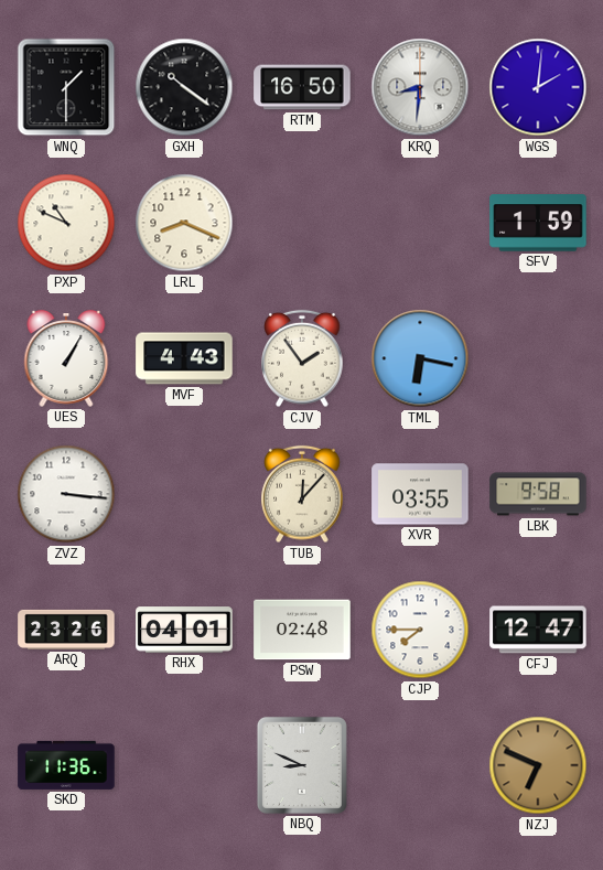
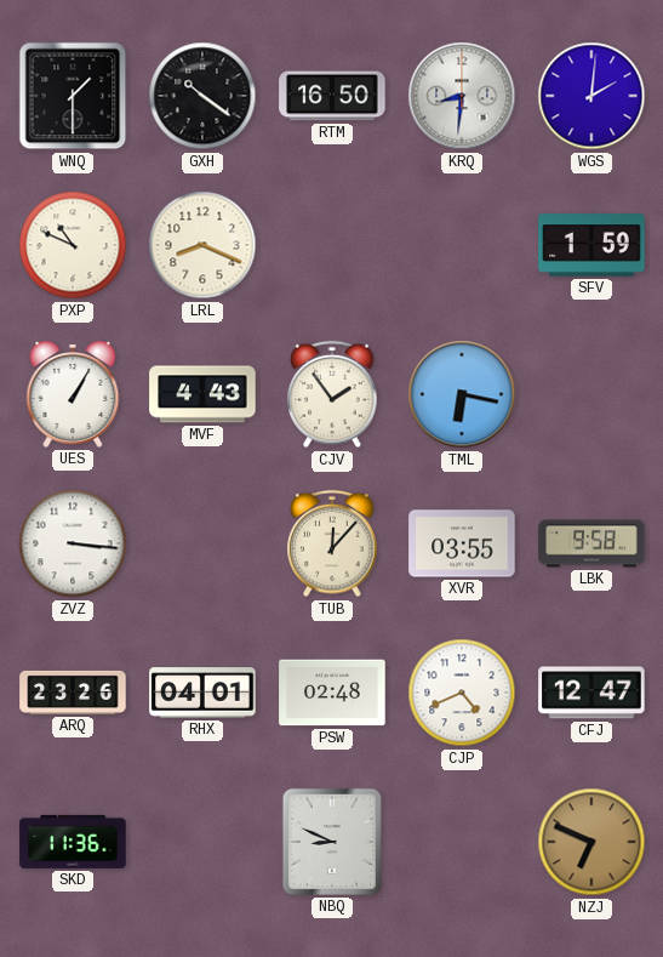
CJP: 7:45 -> 4:41
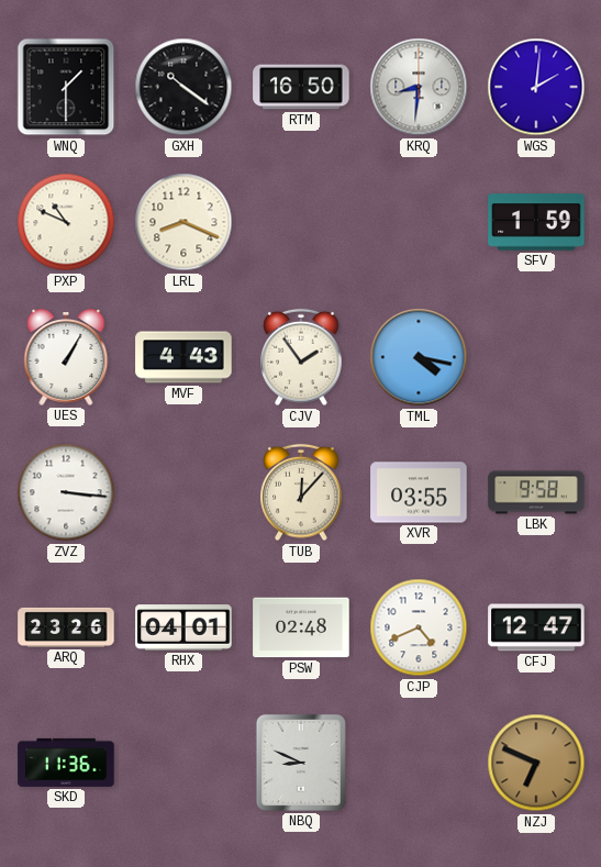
TML: 6:17 -> 4:17
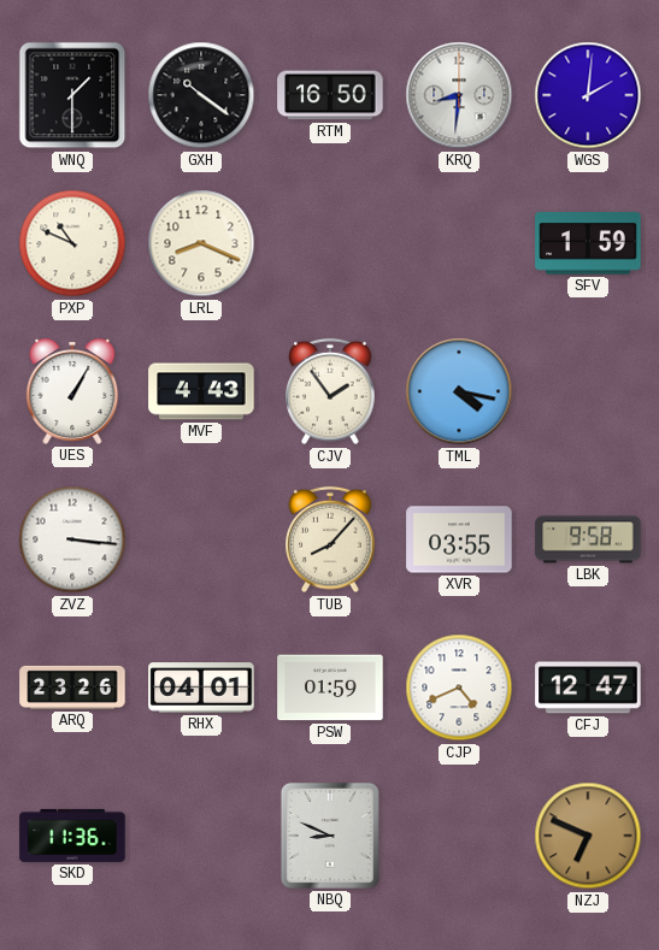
TUB: 12:07 -> 8:07
PSW: 02:48 -> 01:59
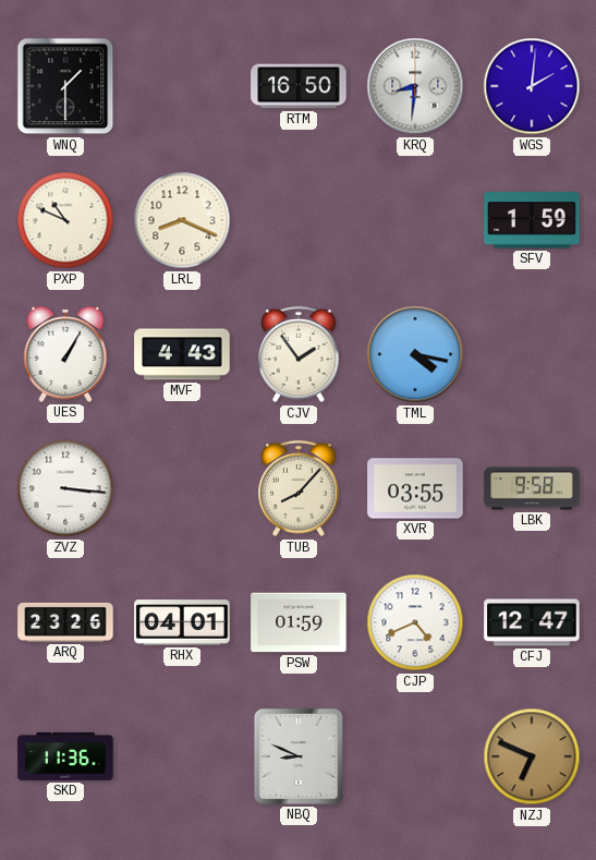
GXH: 10:21 -> none
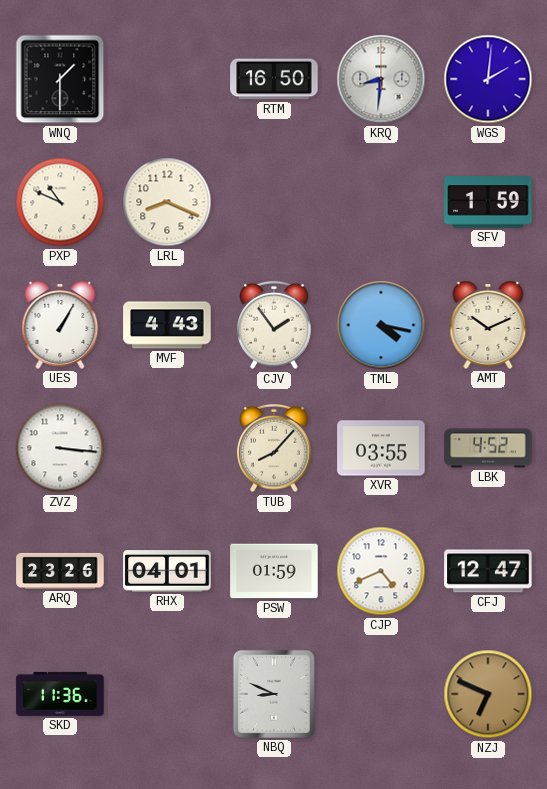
AMT: none -> 10:11
LBK: 9:58 -> 4:52
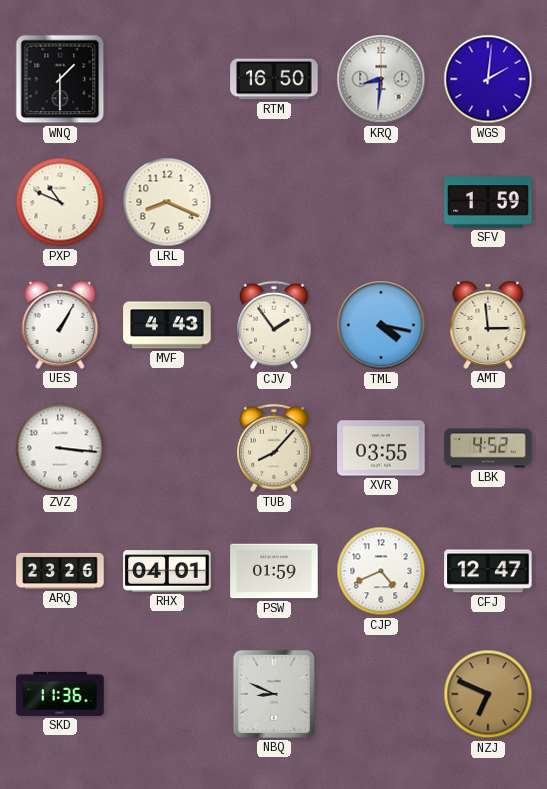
AMT: 10:11 -> 2:59
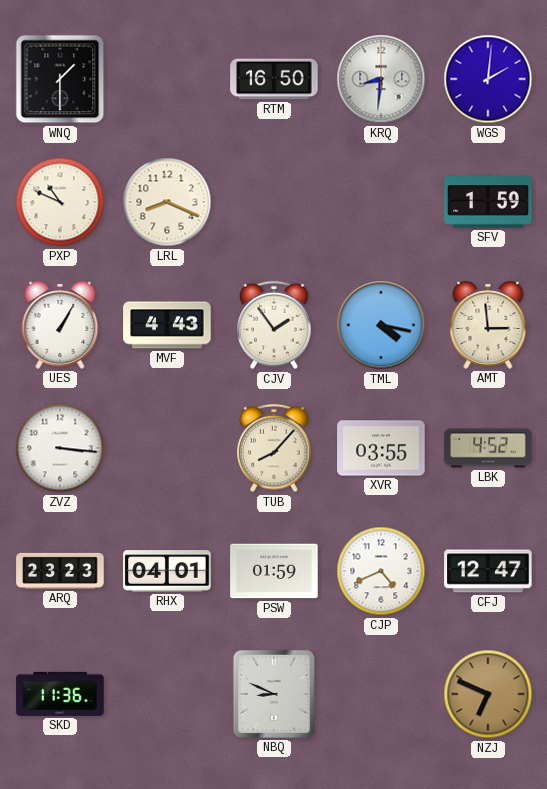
ARQ: 23:26 -> 23:23
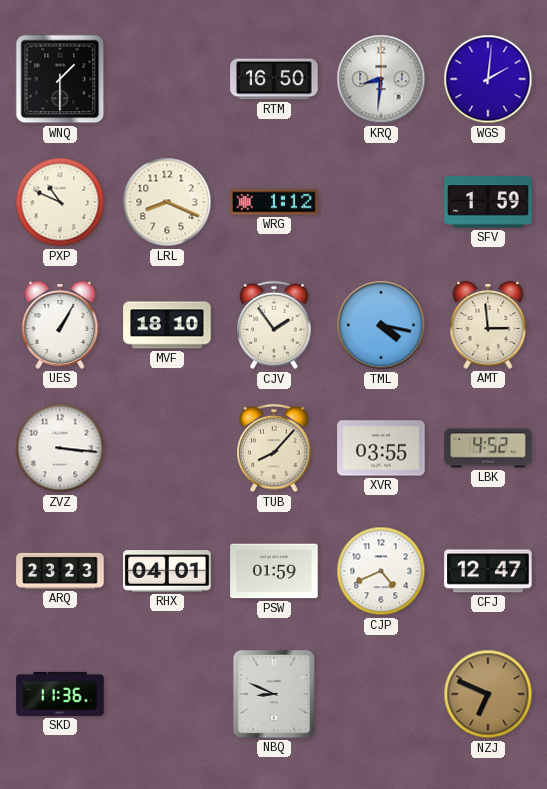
WRG: none -> 1:12
MVF: 4:43 -> 18:10
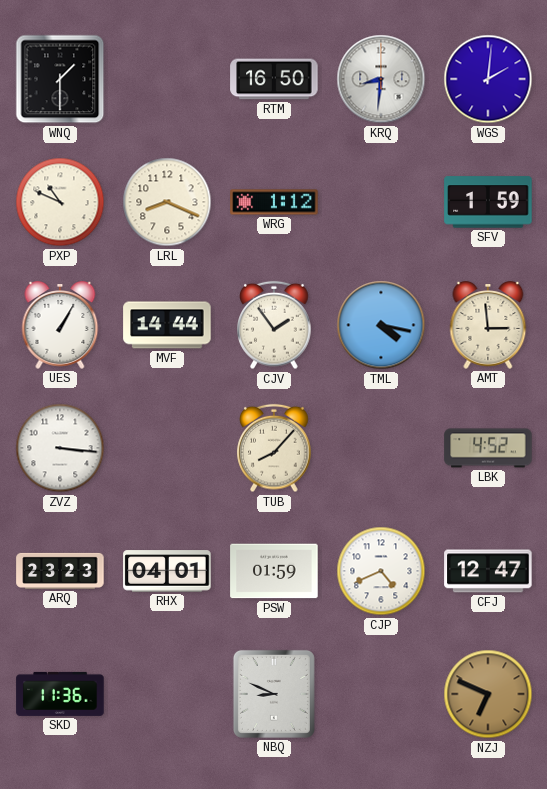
MVF: 18:10 -> 14:44
XVR: 03:55 -> none
